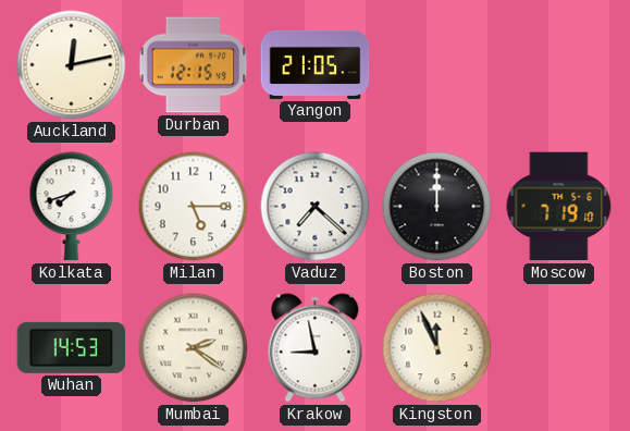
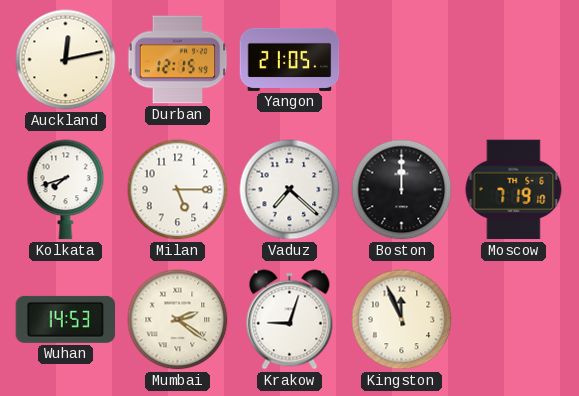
Krakow: 8:58 -> 9:03
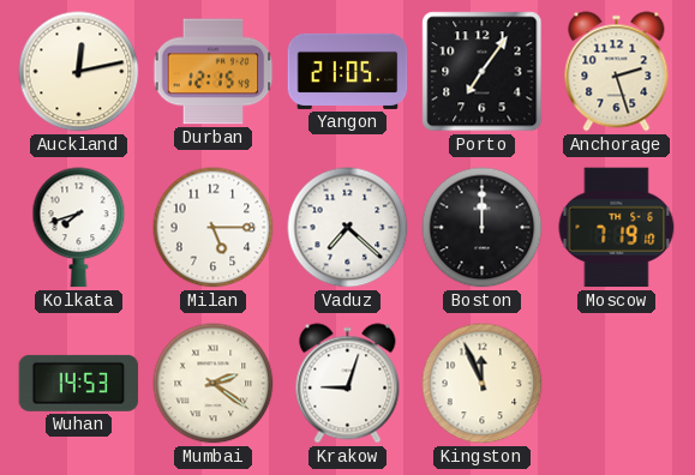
Porto: none -> 7:06
Anchorage: none -> 2:27
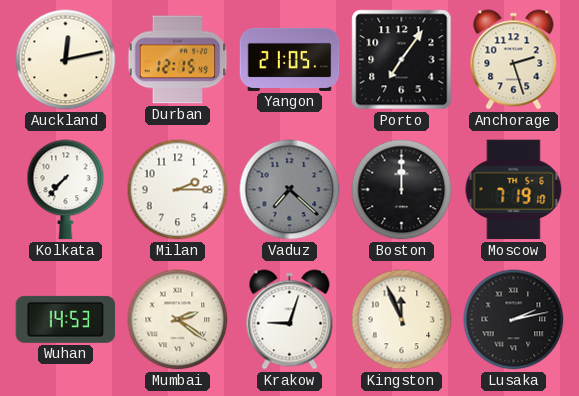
Kolkata: 7:42 -> 7:37
Milan: 5:15 -> 2:15
Vaduz dial: white -> grey
Lusaka: none -> 2:13
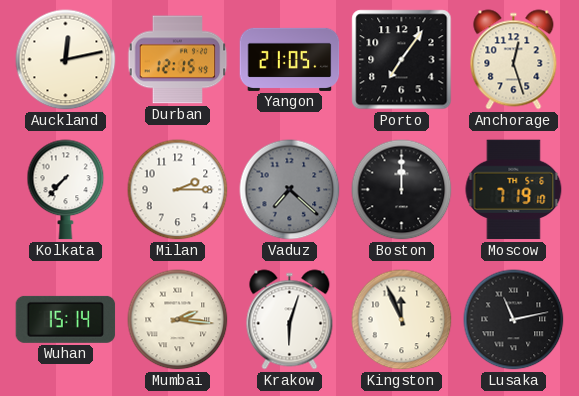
Anchorage: 2:27 -> 12:27
Wuhan: 14:53 -> 15:14
Mumbai: 2:21 -> 2:16
Krakow: 9:03 -> 6:03
Lusaka: 2:13 -> 11:13
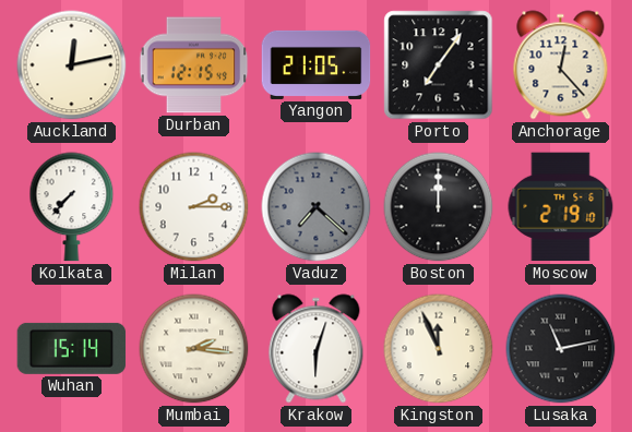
Anchorage: 12:27 -> 12:23
Moscow: 7:19 -> 2:19
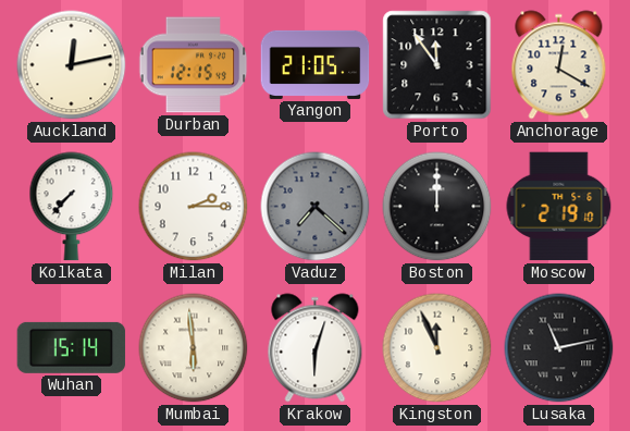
Porto: 7:06 -> 11:54
Anchorage: 12:23 -> 12:20
Mumbai: 2:16 -> 5:59
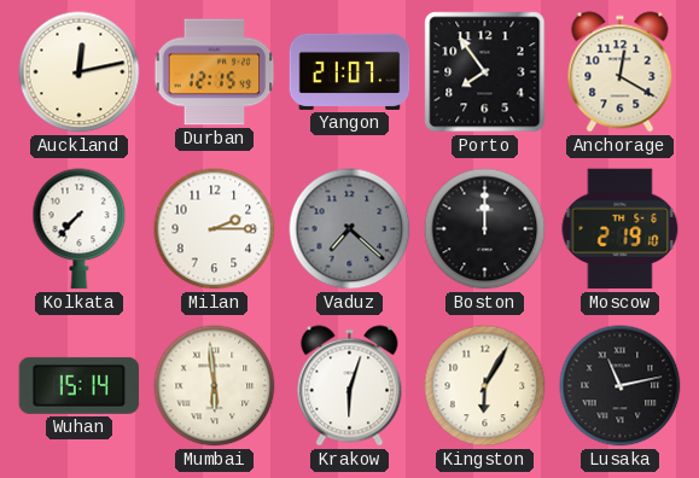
Yangon: 21:05 -> 21:07
Porto: 11:54 -> 7:54
Kingston: 11:56 -> 6:05
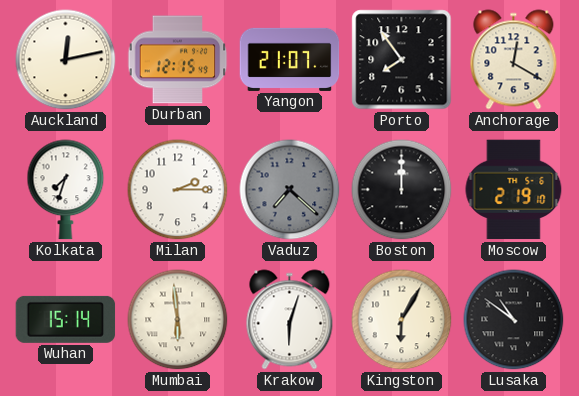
Kolkata: 7:37 -> 7:33
Lusaka: 11:13 -> 10:51
